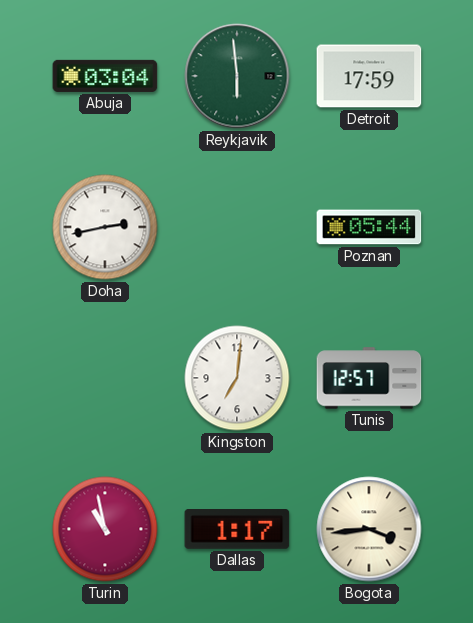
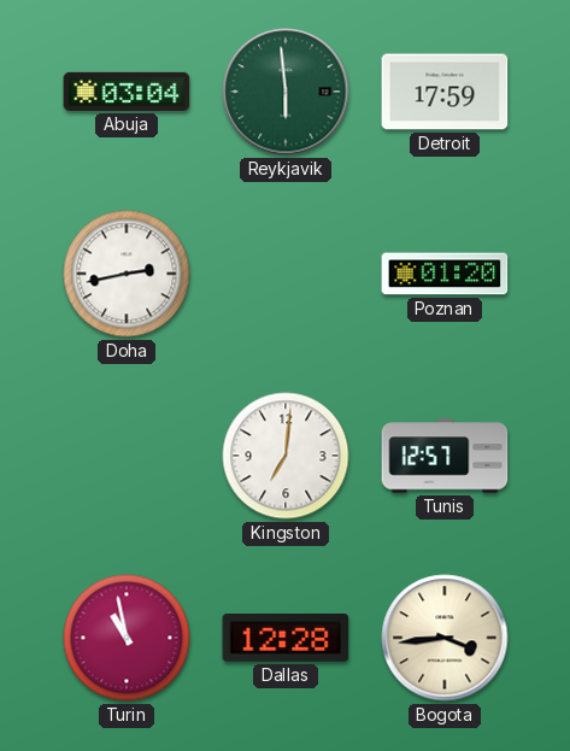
Poznan: 05:44 -> 01:20
Dallas: 1:17 -> 12:28
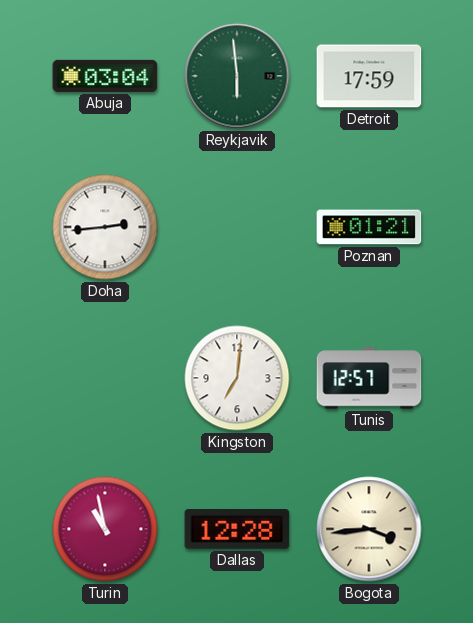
Doha: 2:43 -> 2:44
Poznan: 01:20 -> 01:21
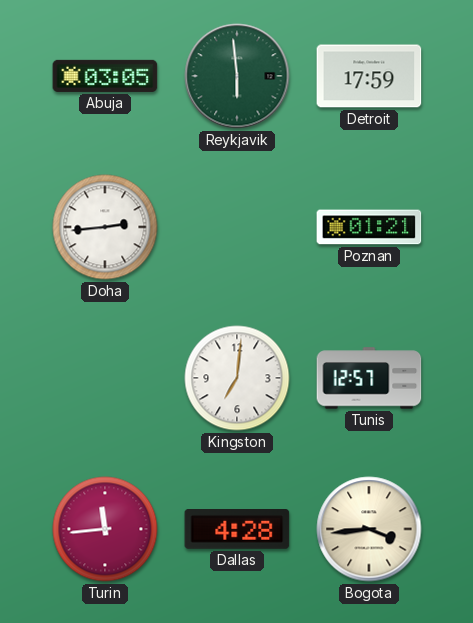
Abuja: 03:04 -> 03:05
Turin: 10:58 -> 11:44
Dallas: 12:28 -> 4:28
